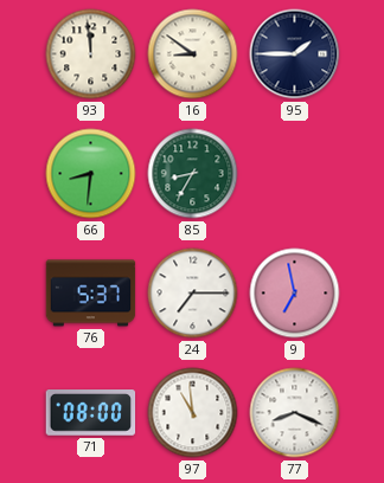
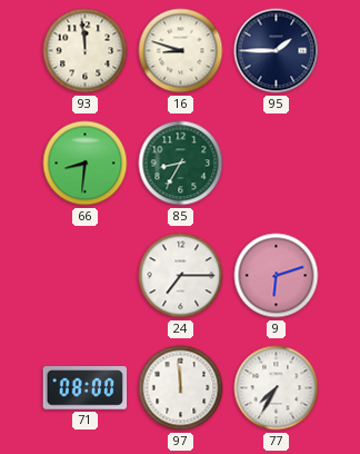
16: 8:51 -> 8:48
76: 5:37 -> none
9: 6:58 -> 6:12
97: 10:59 -> 11:59
77: 8:19 -> 7:35
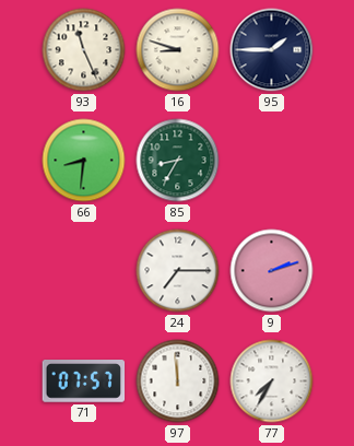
93: 11:59 -> 11:26
9: 6:12 -> 2:12
71: 08:00 -> 07:57
